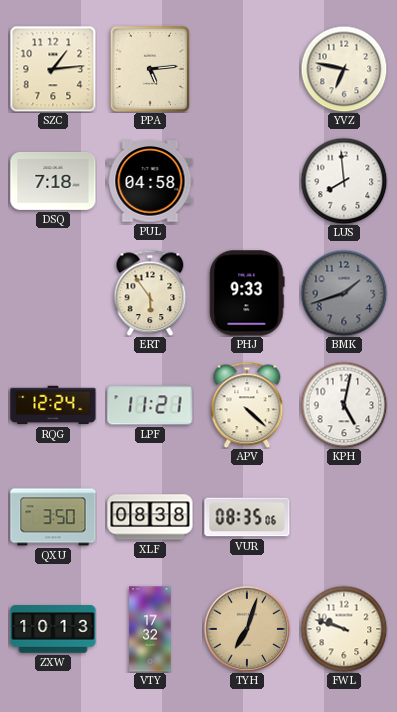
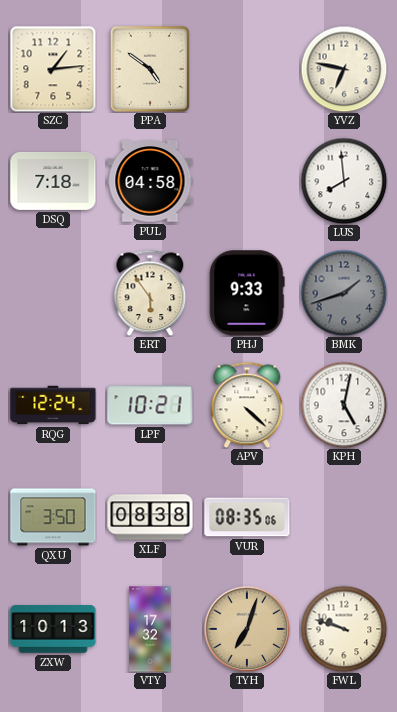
PPA: 5:14 -> 4:51
LPF: 11:21 -> 10:21
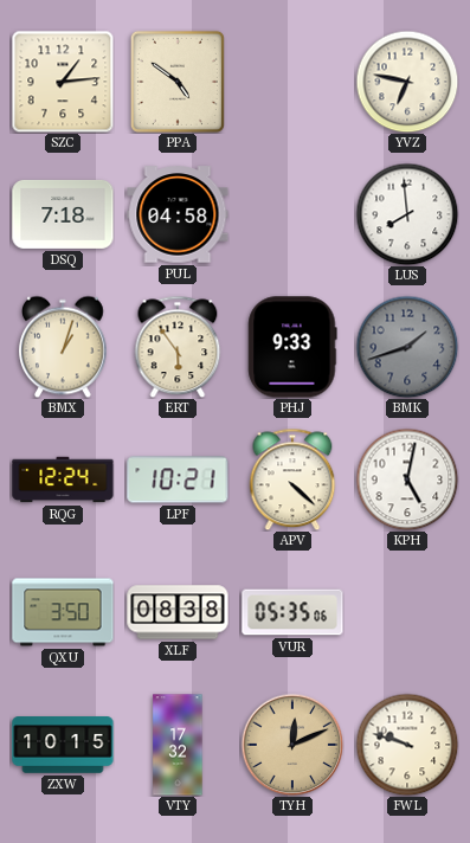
BMX: none -> 1:03
VUR: 08:35 -> 05:35
ZXW: 10:13 -> 10:15
TYH: 7:03 -> 12:11
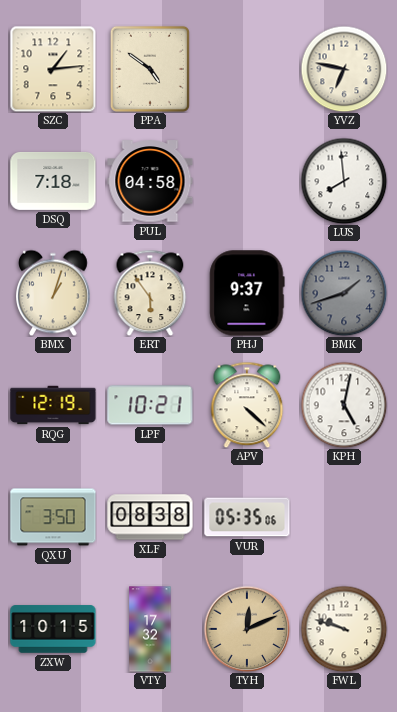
PHJ: 9:33 -> 9:37
RQG: 12:24 -> 12:19
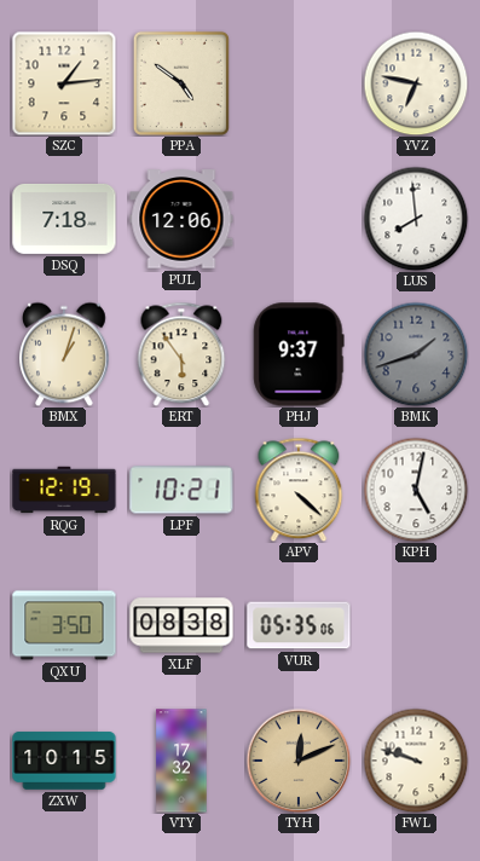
PUL: 04:58 -> 12:06
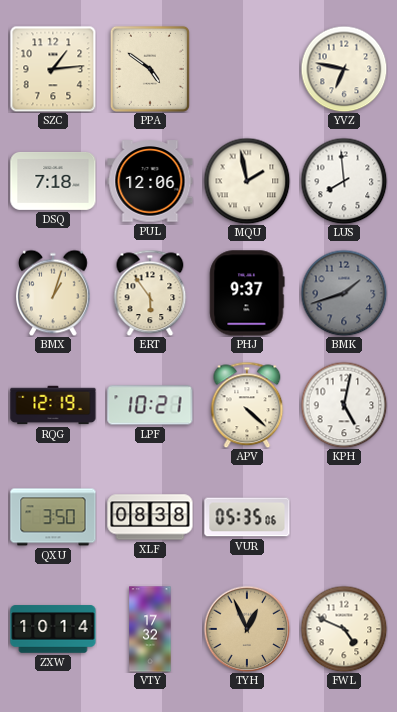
MQU: none -> 1:58
ZXW: 10:15 -> 10:14
TYH: 12:11 -> 12:56
FWL: 9:48 -> 4:49
